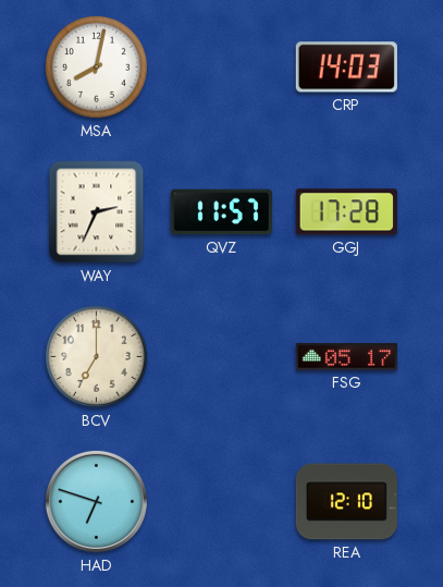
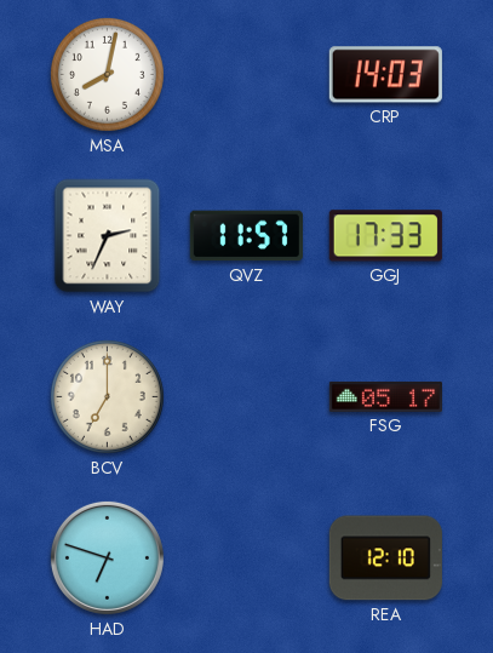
GGJ: 17:28 -> 17:33
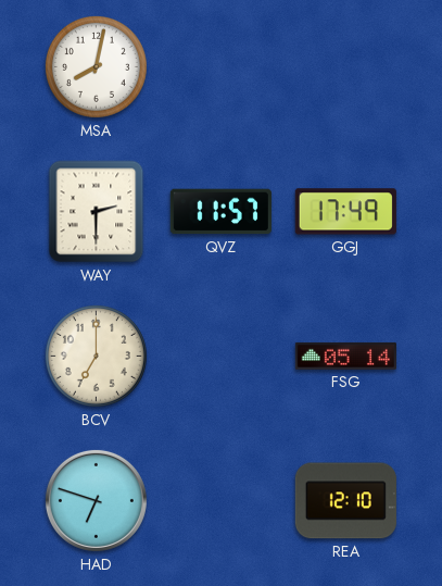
CRP: 14:03 -> none
WAY: 2:34 -> 2:30
GGJ: 17:33 -> 17:49
FSG: 05:17 -> 05:14
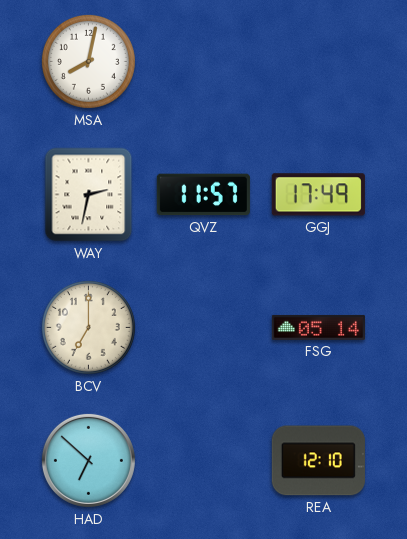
WAY: 2:30 -> 2:32
HAD: 6:48 -> 6:52
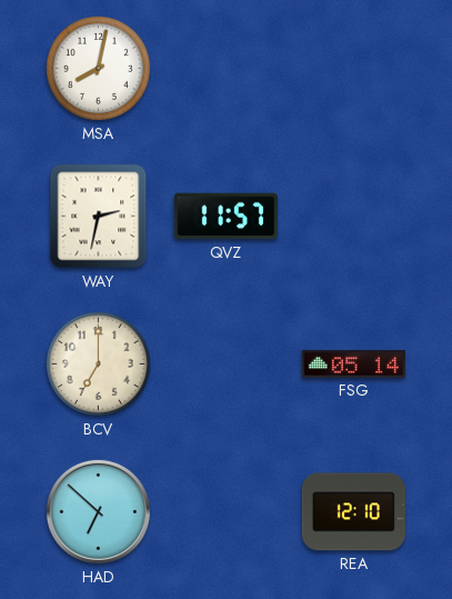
GGJ: 17:49 -> none
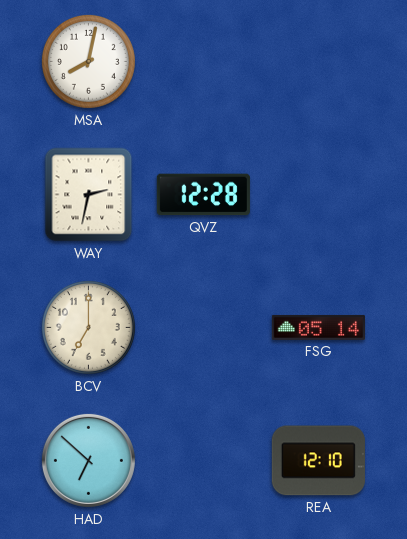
QVZ: 11:57 -> 12:28
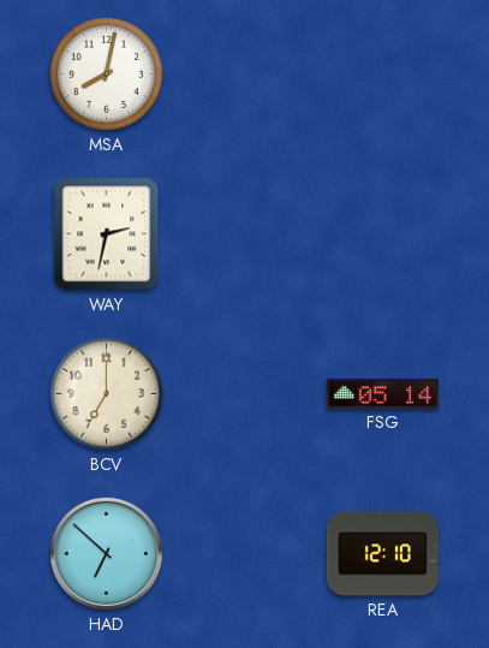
QVZ: 12:28 -> none
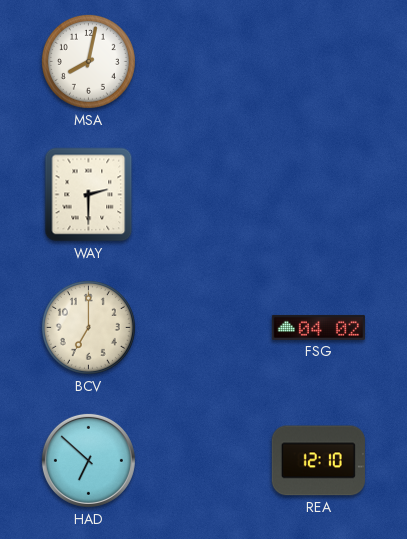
WAY: 2:32 -> 2:30
FSG: 05:14 -> 04:02
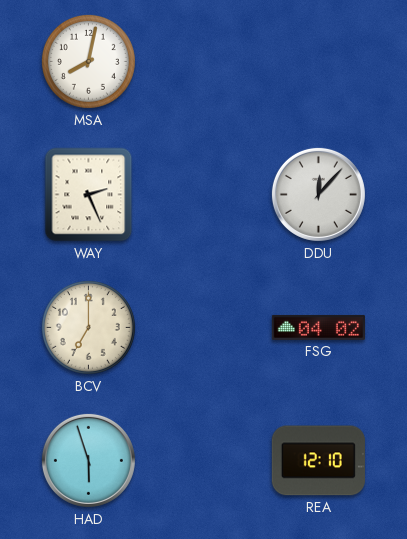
WAY: 2:30 -> 2:26
DDU: none -> 12:07
HAD: 6:52 -> 5:57
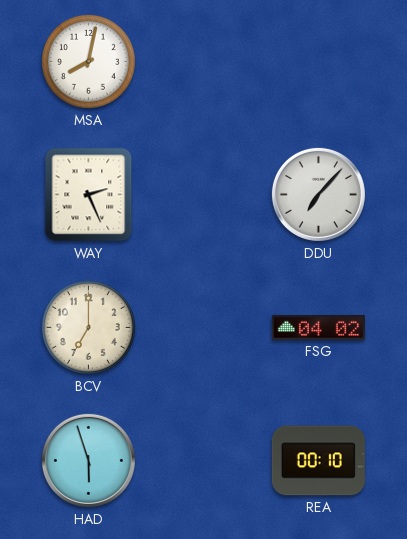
DDU: 12:07 -> 7:07
REA: 12:10 -> 00:10
